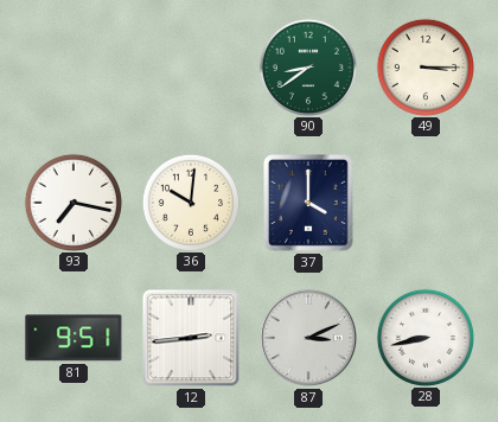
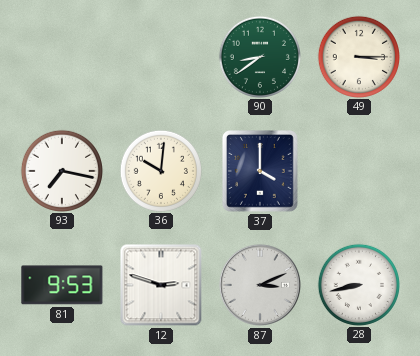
81: 9:51 -> 9:53
12: 2:44 -> 2:48
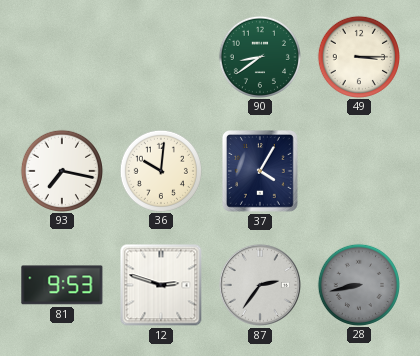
37: 4:00 -> 4:05
87: 3:11 -> 2:36
28 dial: white -> grey
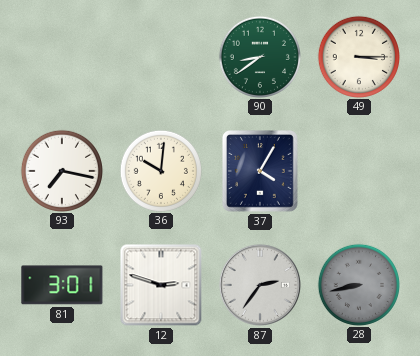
81: 9:53 -> 3:01
